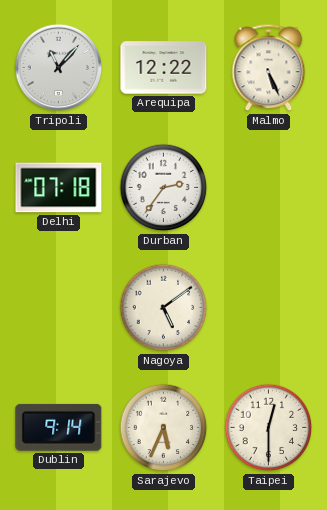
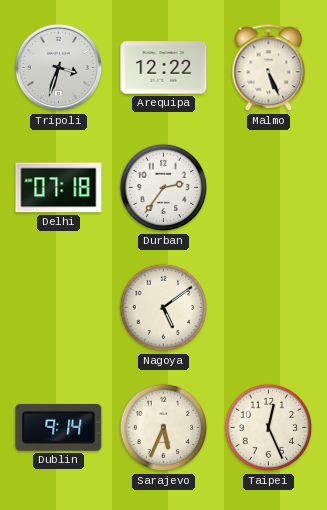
Tripoli: 11:07 -> 3:33
Taipei: 12:30 -> 12:26
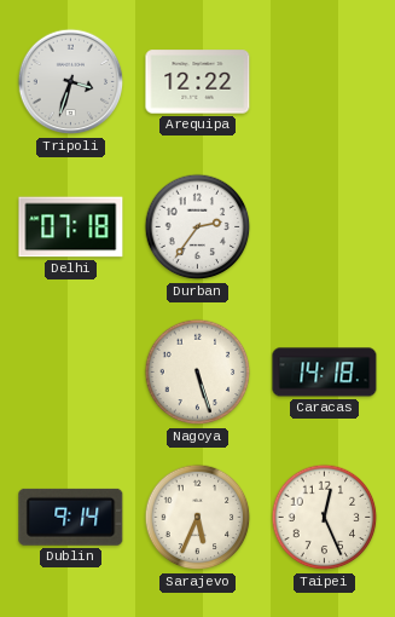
Malmo: 5:26 -> none
Nagoya: 5:09 -> 5:27
Caracas: none -> 14:18
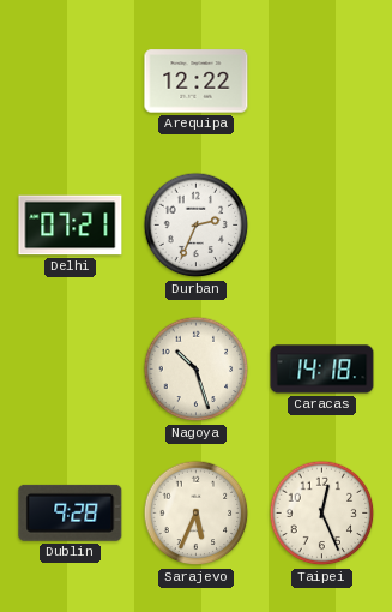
Tripoli: 3:33 -> none
Delhi: 07:18 -> 07:21
Durban: 2:36 -> 2:34
Nagoya: 5:27 -> 10:27
Dublin: 9:14 -> 9:28
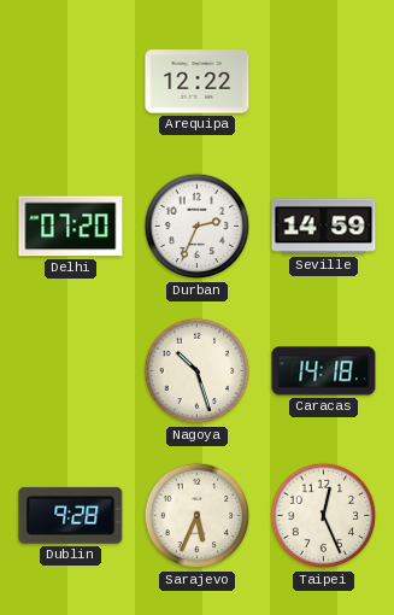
Delhi: 07:21 -> 07:20
Seville: none -> 14:59
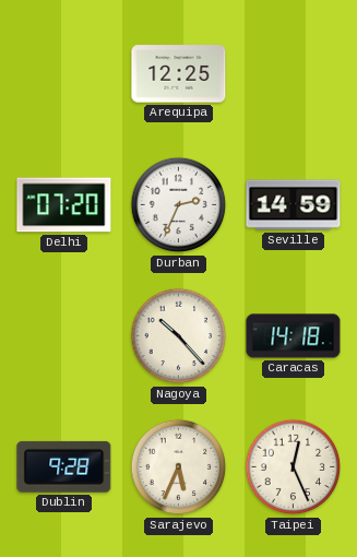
Arequipa: 12:22 -> 12:25
Nagoya: 10:27 -> 10:23
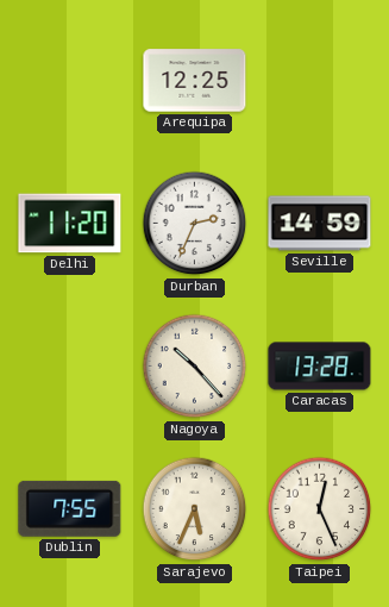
Delhi: 07:20 -> 11:20
Caracas: 14:18 -> 13:28
Dublin: 9:28 -> 7:55
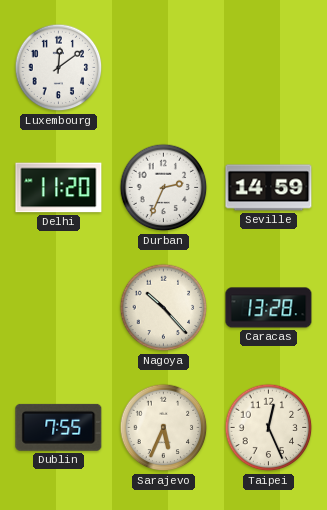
Luxembourg: none -> 12:09
Arequipa: 12:25 -> none
